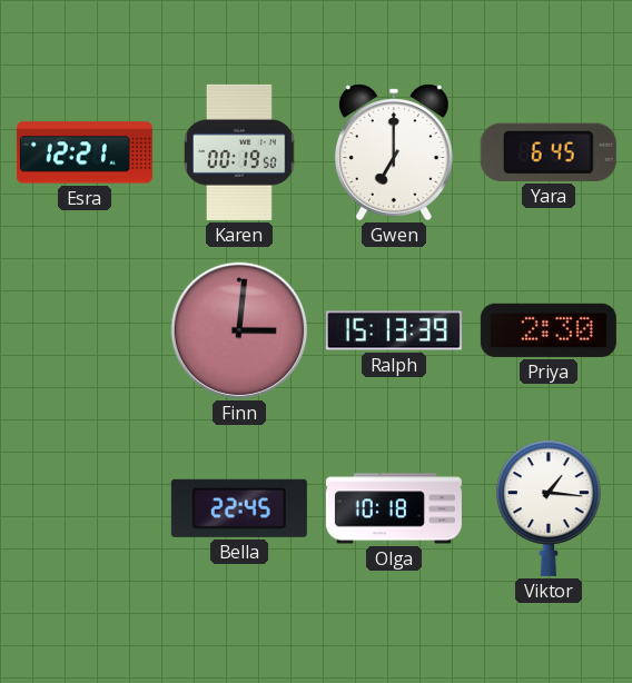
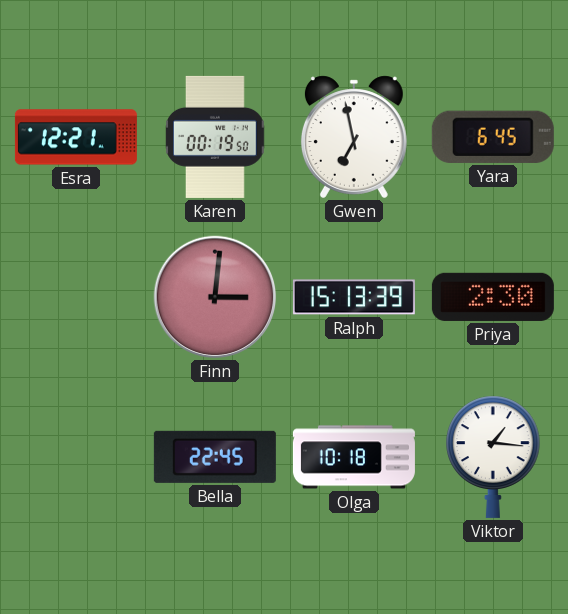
Gwen: 7:00 -> 6:58
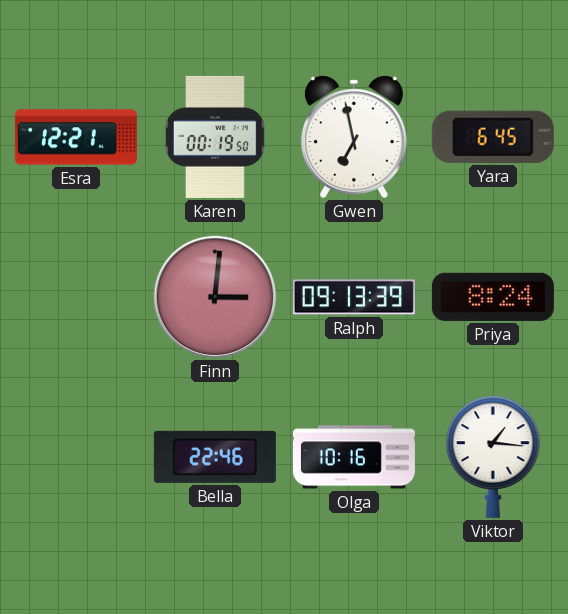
Ralph: 15:13 -> 09:13
Priya: 2:30 -> 8:24
Bella: 22:45 -> 22:46
Olga: 10:18 -> 10:16
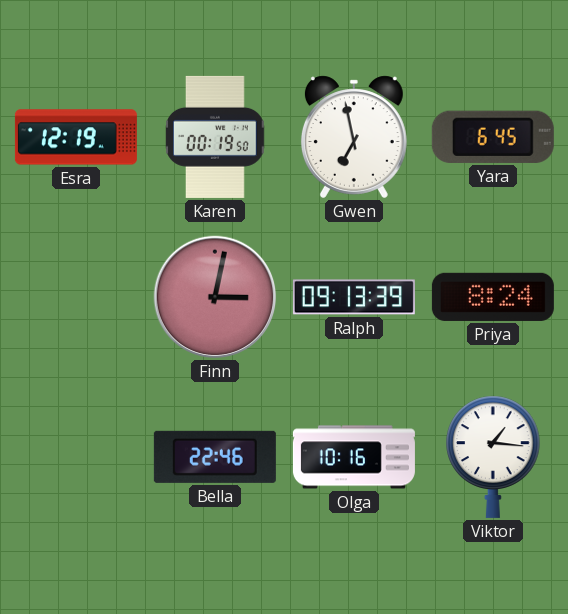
Esra: 12:21 -> 12:19
Finn: 3:01 -> 3:02
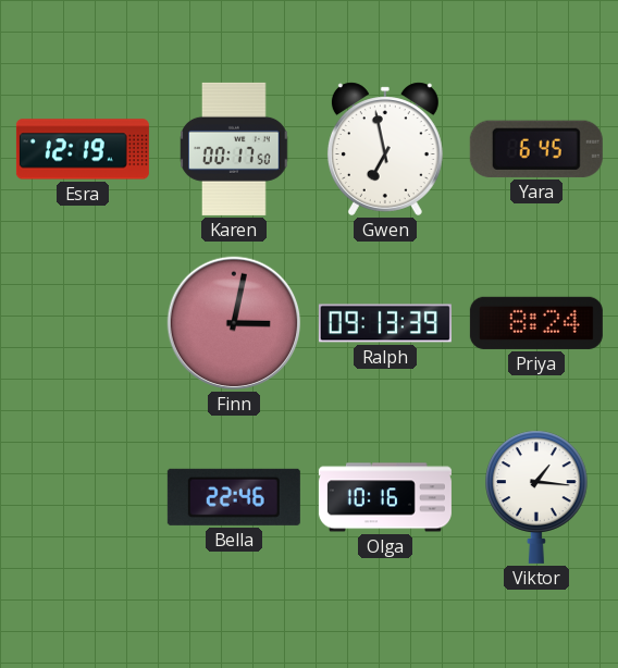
Karen: 00:19 -> 00:17
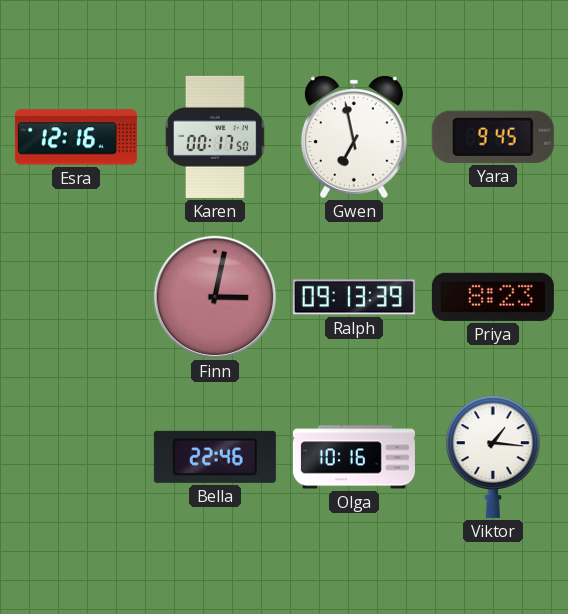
Esra: 12:19 -> 12:16
Yara: 6:45 -> 9:45
Priya: 8:24 -> 8:23
